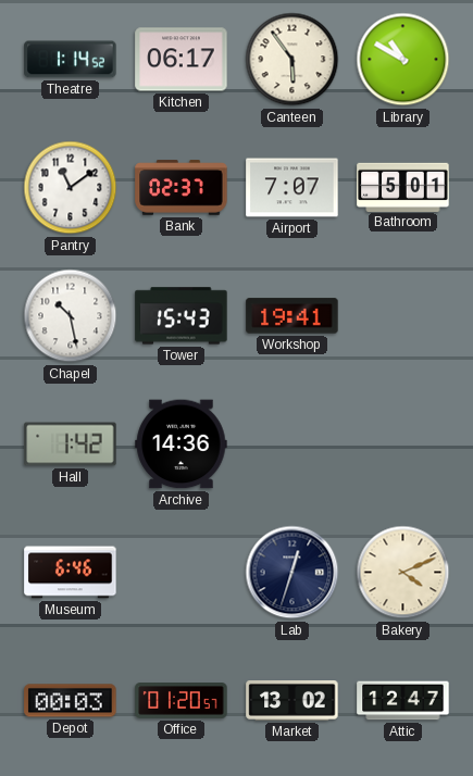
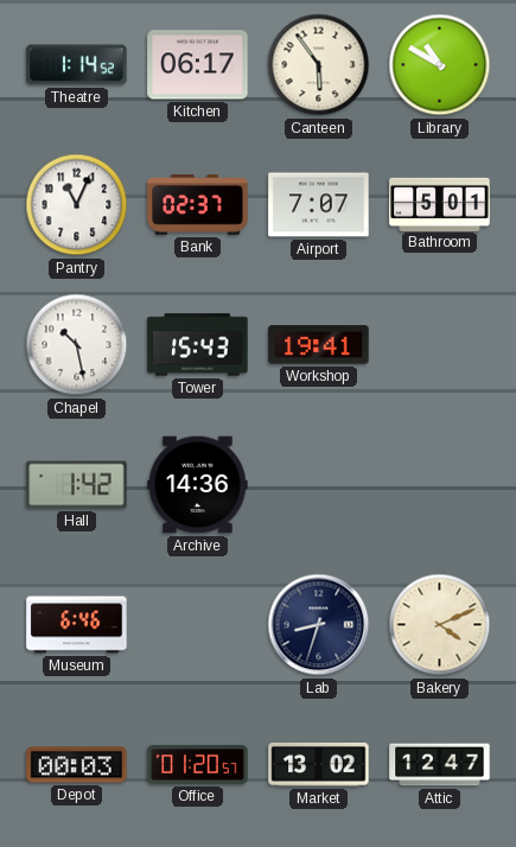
Pantry: 11:09 -> 11:04
Lab: 12:33 -> 8:33
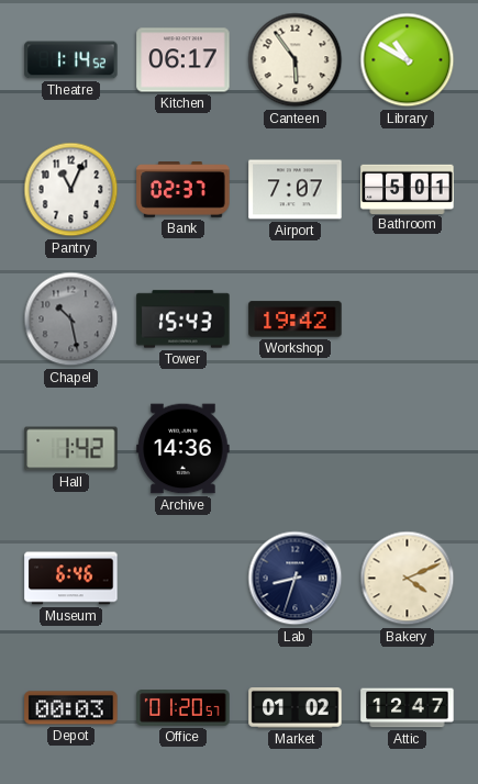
Chapel dial: white -> grey
Workshop: 19:41 -> 19:42
Market: 13:02 -> 01:02
